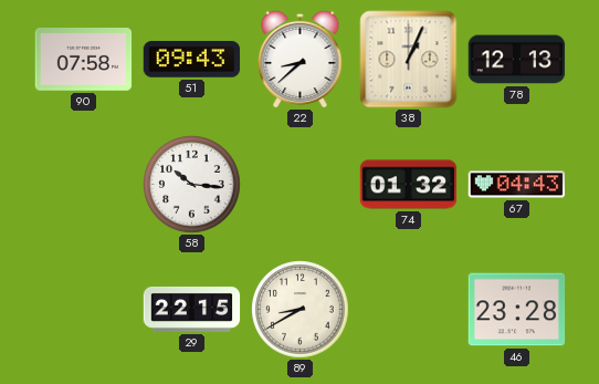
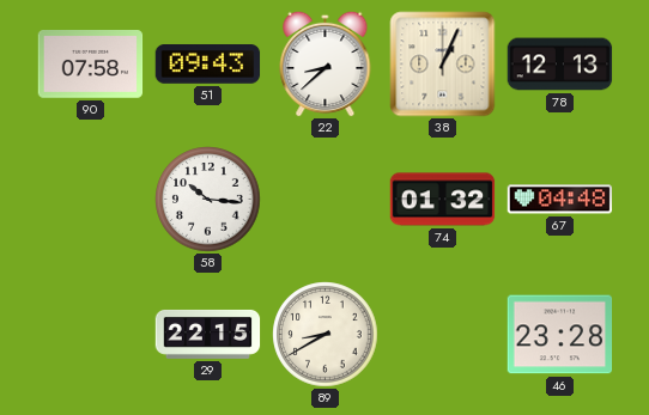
67: 04:43 -> 04:48
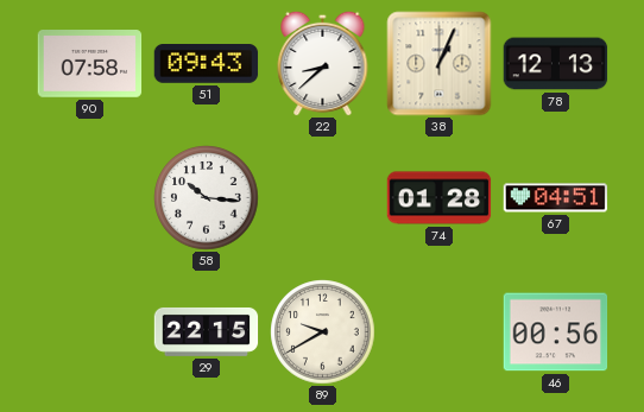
74: 01:32 -> 01:28
67: 04:48 -> 04:51
89: 8:40 -> 9:40
46: 23:28 -> 00:56
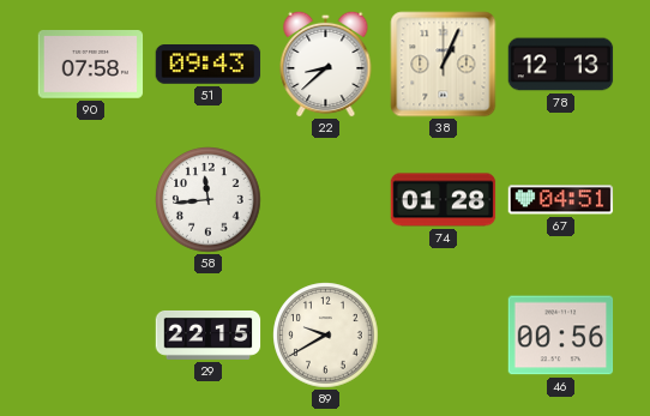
58: 10:16 -> 11:44
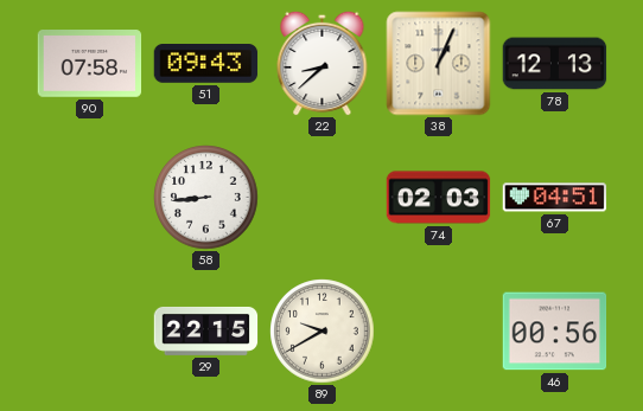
58: 11:44 -> 8:44
74: 01:28 -> 02:03
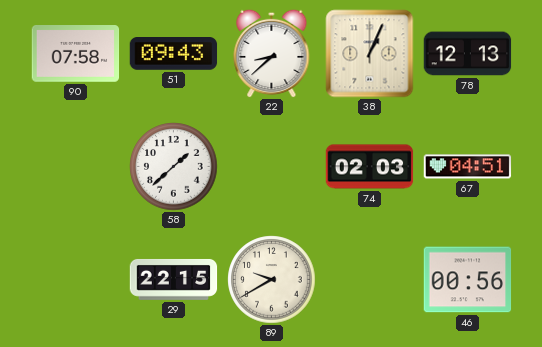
58: 8:44 -> 1:38
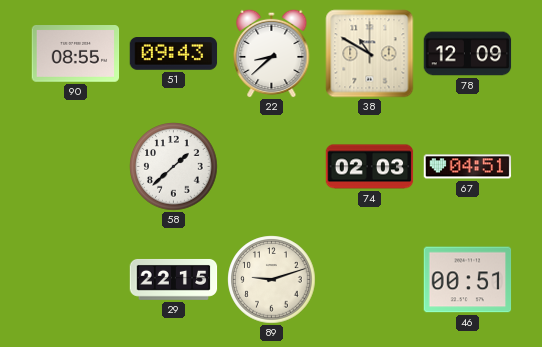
90: 07:58 -> 08:55
38: 1:04 -> 10:50
78: 12:13 -> 12:09
89: 9:40 -> 9:12
46: 00:56 -> 00:51
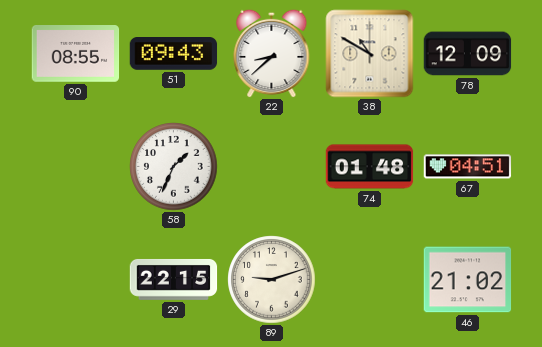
58: 1:38 -> 1:34
74: 02:03 -> 01:48
46: 00:51 -> 21:02
